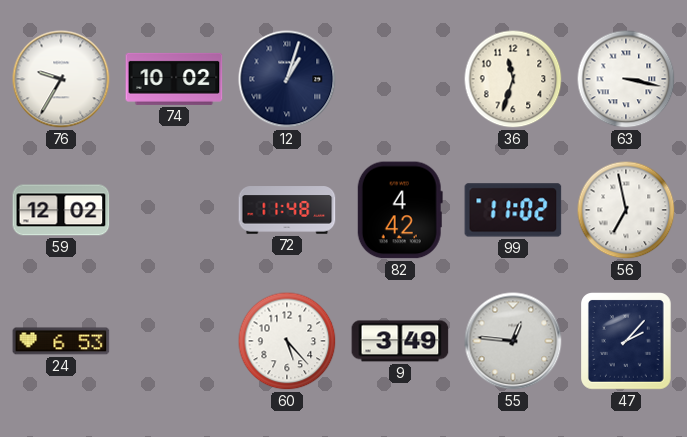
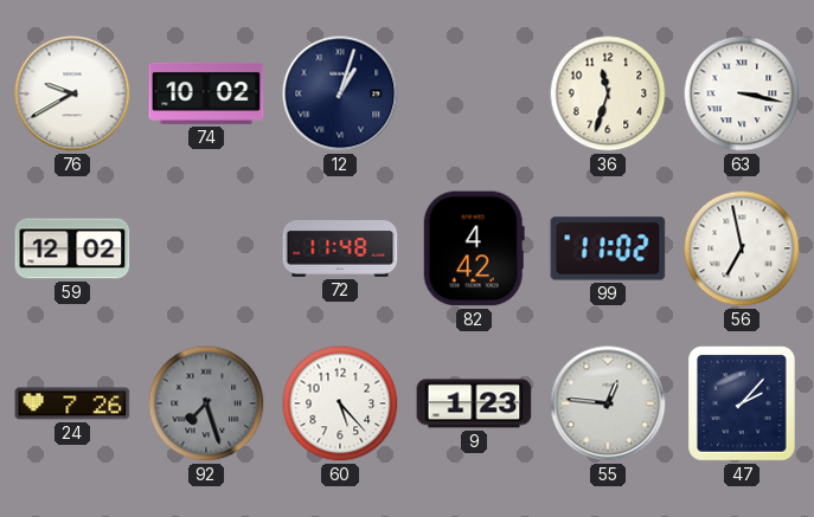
76: 9:35 -> 9:40
24: 6:53 -> 7:26
92: none -> 7:27
9: 3:49 -> 1:23
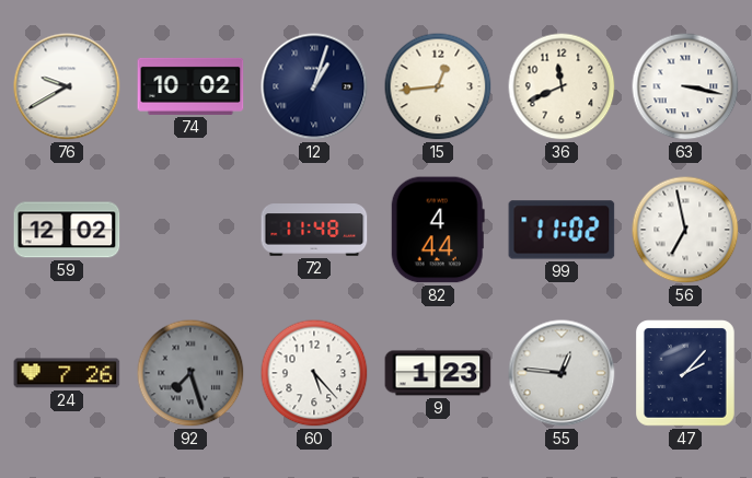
15: none -> 12:44
36: 11:33 -> 11:41
82: 4:42 -> 4:44
